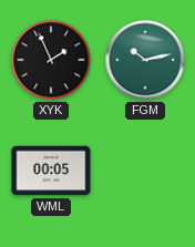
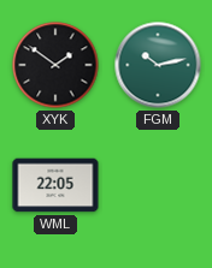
XYK: 1:56 -> 1:51
WML: 00:05 -> 22:05
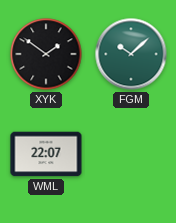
FGM: 10:13 -> 10:08
WML: 22:05 -> 22:07
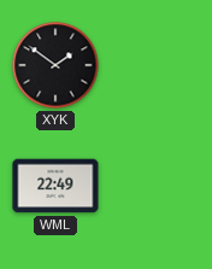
FGM: 10:08 -> none
WML: 22:07 -> 22:49
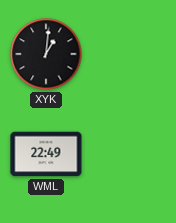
XYK: 1:51 -> 1:01
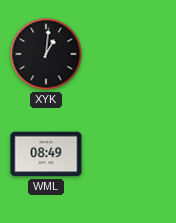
WML: 22:49 -> 08:49
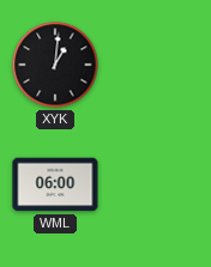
WML: 08:49 -> 06:00
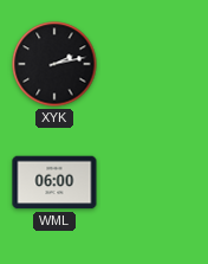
XYK: 1:01 -> 2:13
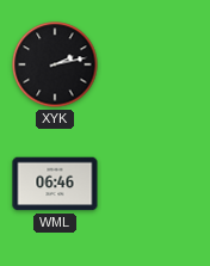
WML: 06:00 -> 06:46
